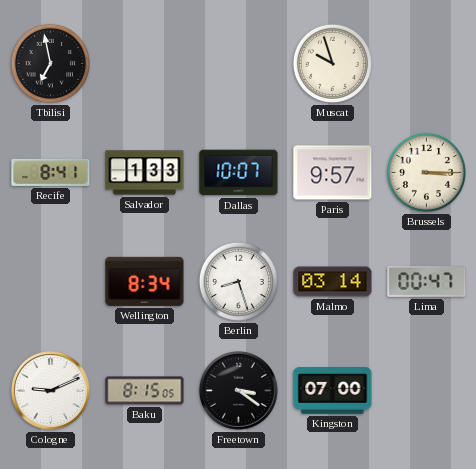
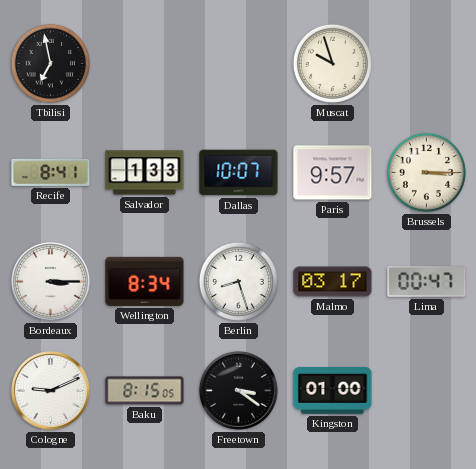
Bordeaux: none -> 3:15
Malmo: 03:14 -> 03:17
Kingston: 07:00 -> 01:00
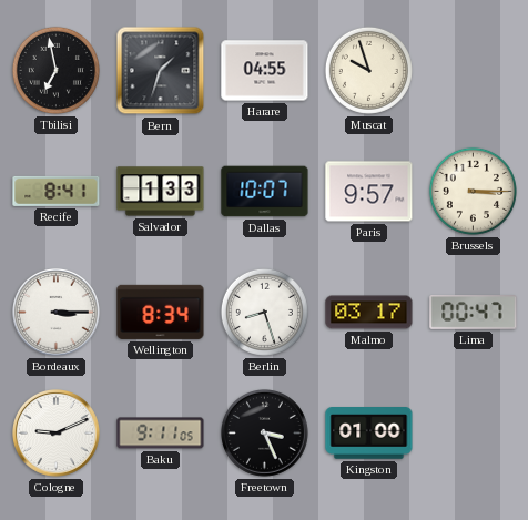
Bern: none -> 1:33
Harare: none -> 04:55
Baku: 8:15 -> 9:11
Freetown: 3:21 -> 3:26
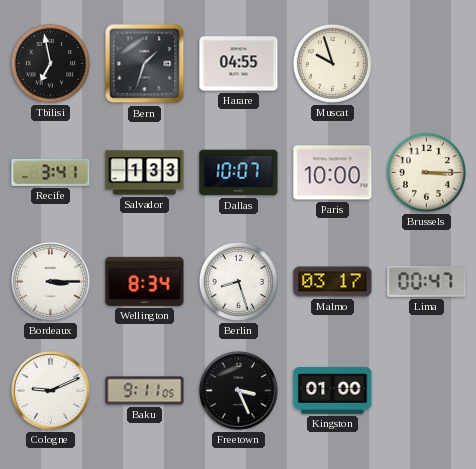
Recife: 8:41 -> 3:41
Paris: 9:57 -> 10:00
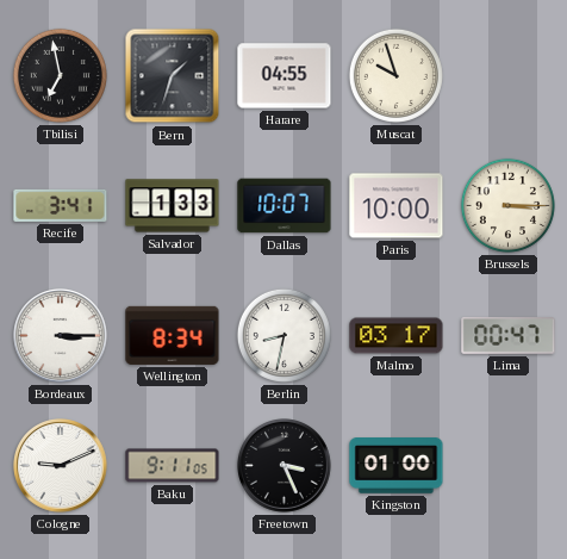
Berlin: 8:27 -> 8:32
